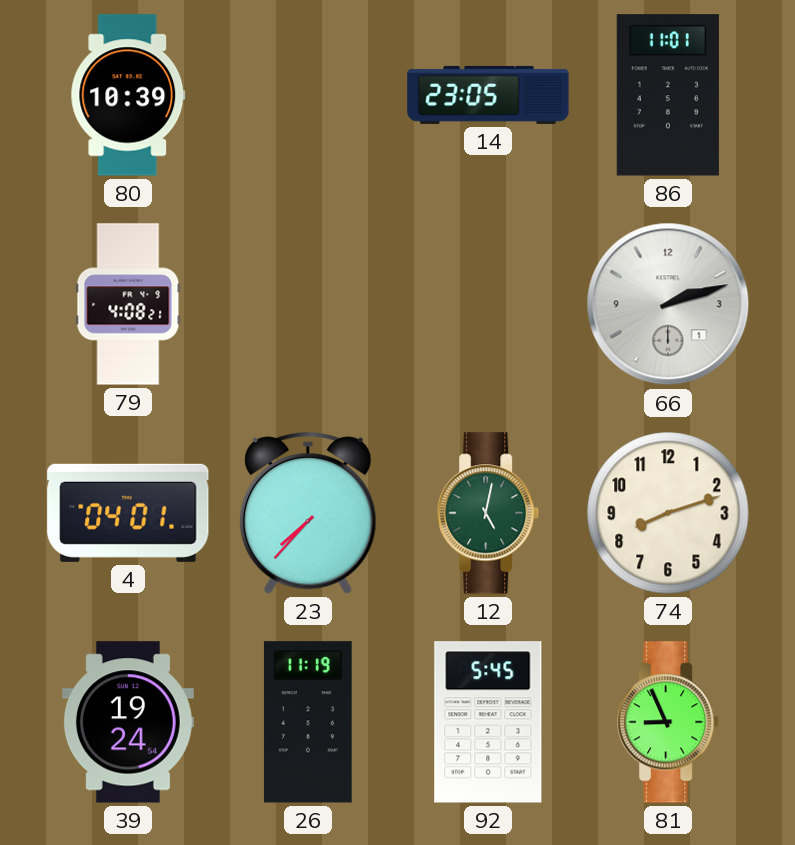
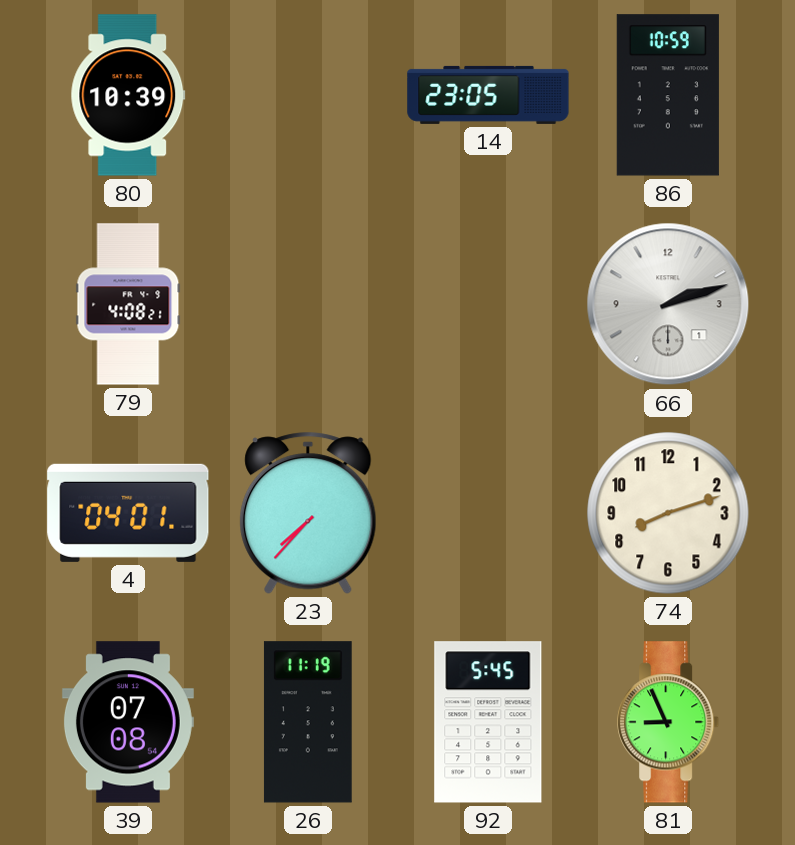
86: 11:01 -> 10:59
12: 5:02 -> none
39: 19:24 -> 07:08
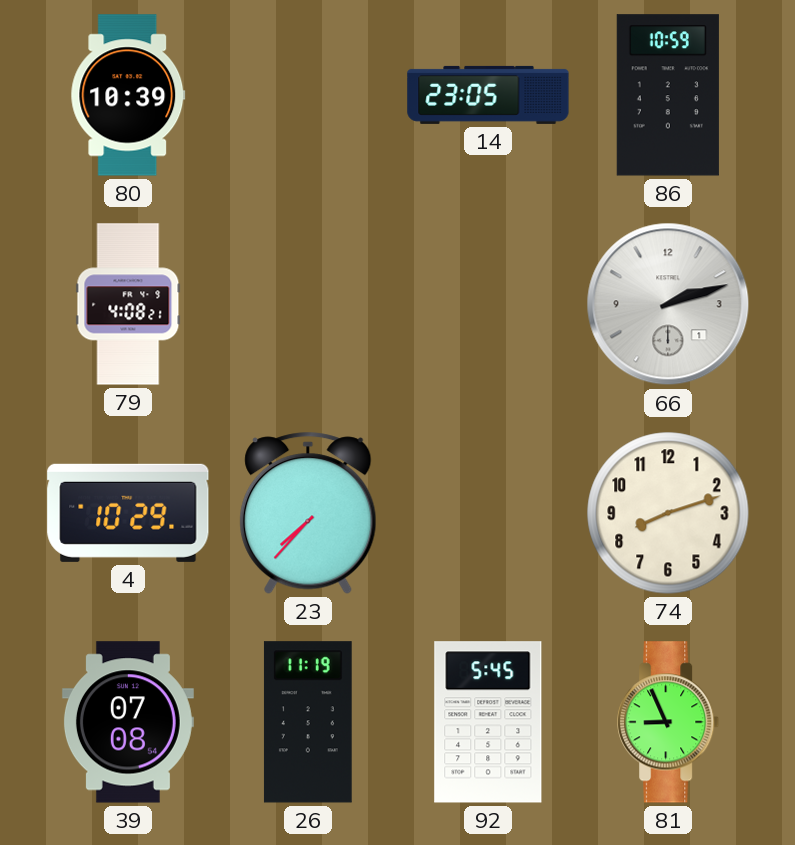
4: 04:01 -> 10:29
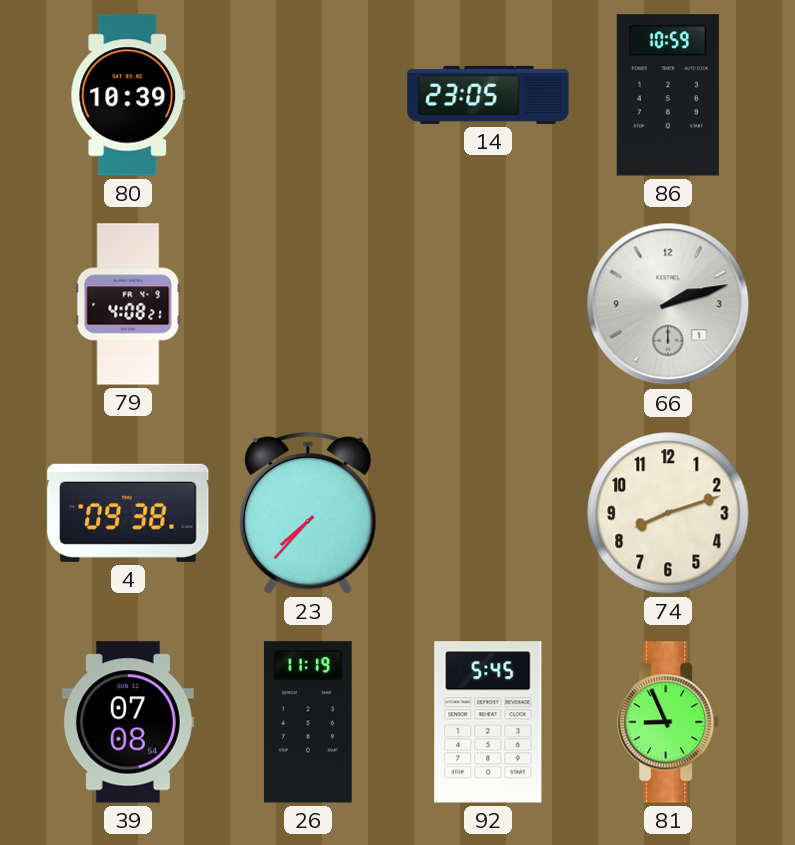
4: 10:29 -> 09:38
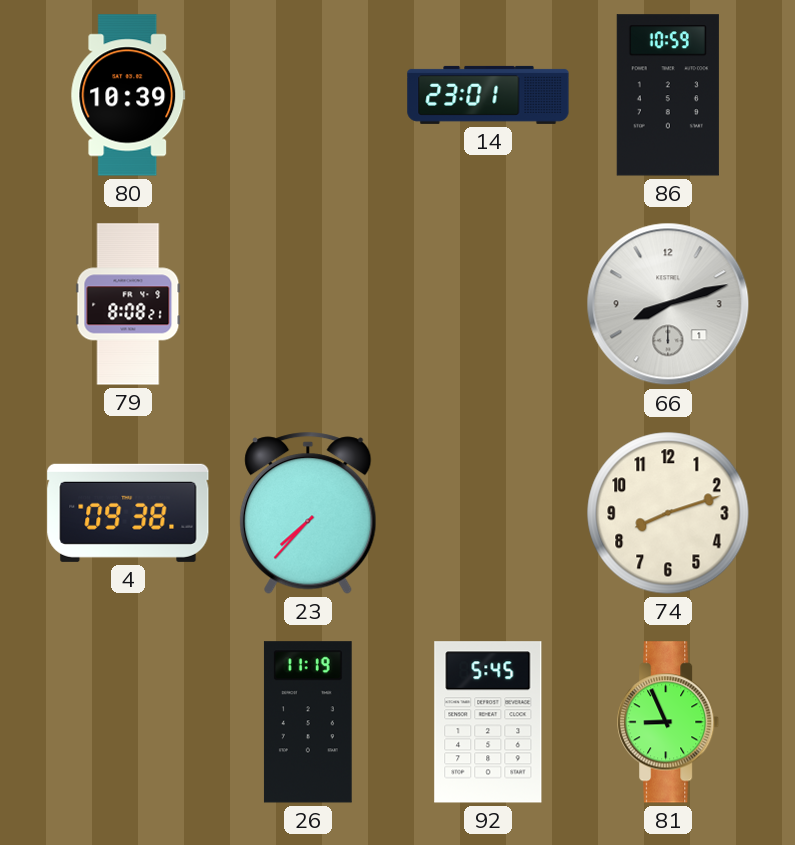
14: 23:05 -> 23:01
79: 4:08 -> 8:08
66: 2:12 -> 8:12
39: 07:08 -> none
